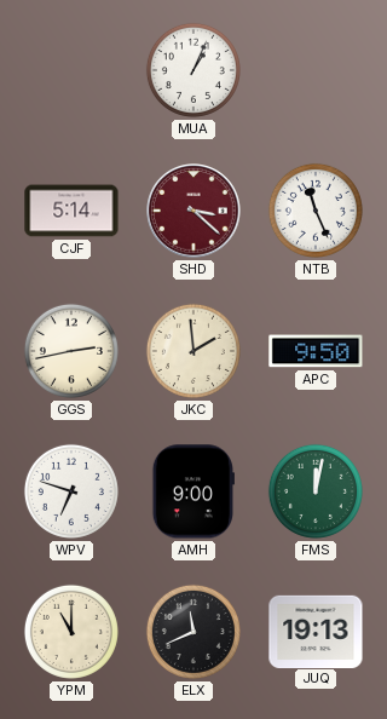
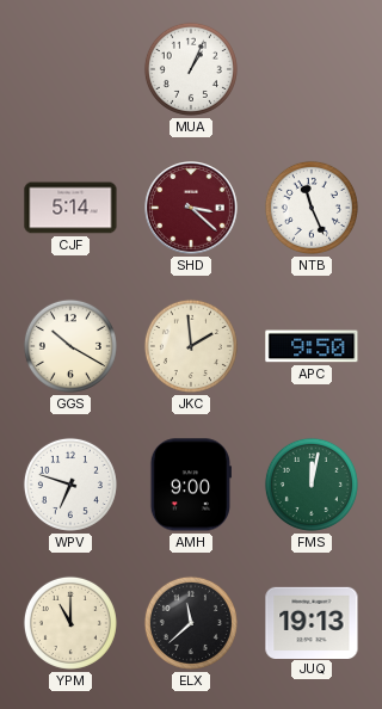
GGS: 2:43 -> 10:20
ELX: 11:41 -> 11:38
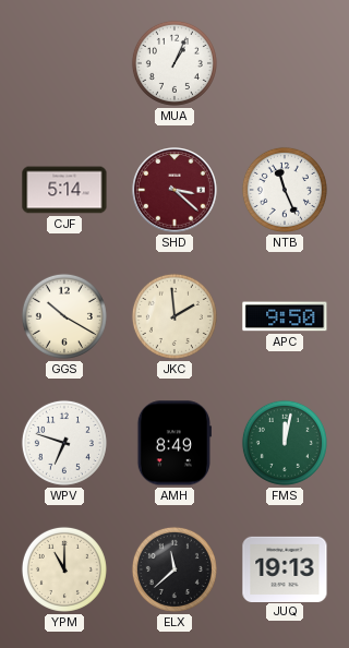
AMH: 9:00 -> 8:49
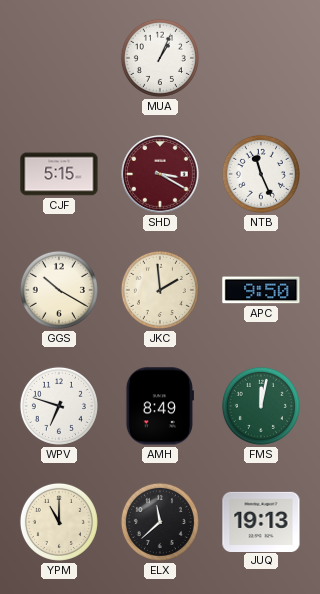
CJF: 5:14 -> 5:15
SHD: 3:22 -> 3:20
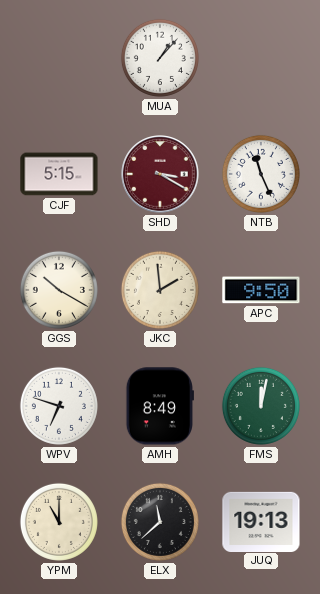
MUA: 1:04 -> 1:07
